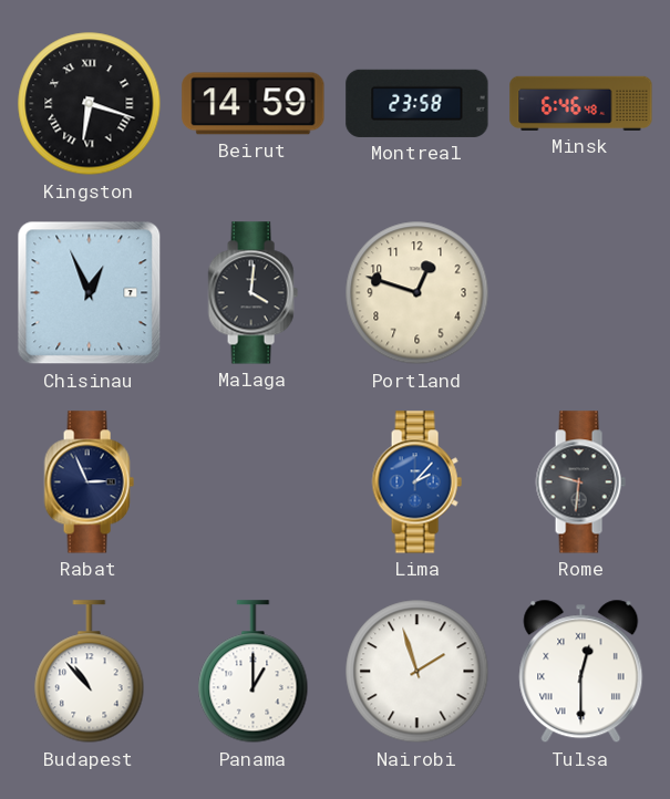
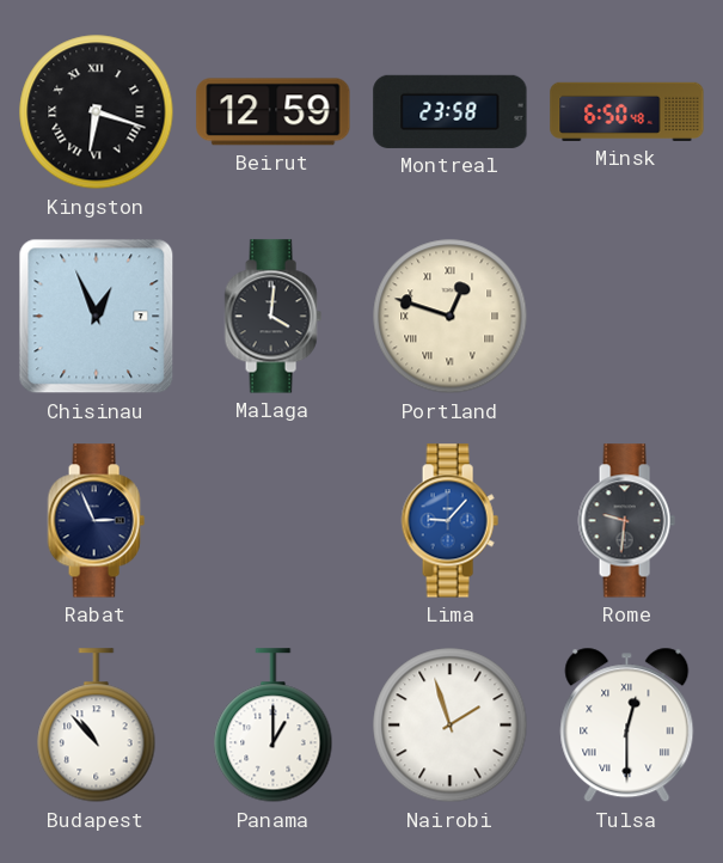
Beirut: 14:59 -> 12:59
Minsk: 6:46 -> 6:50
Portland numerals: Arabic -> Roman
Lima: 2:07 -> 9:07
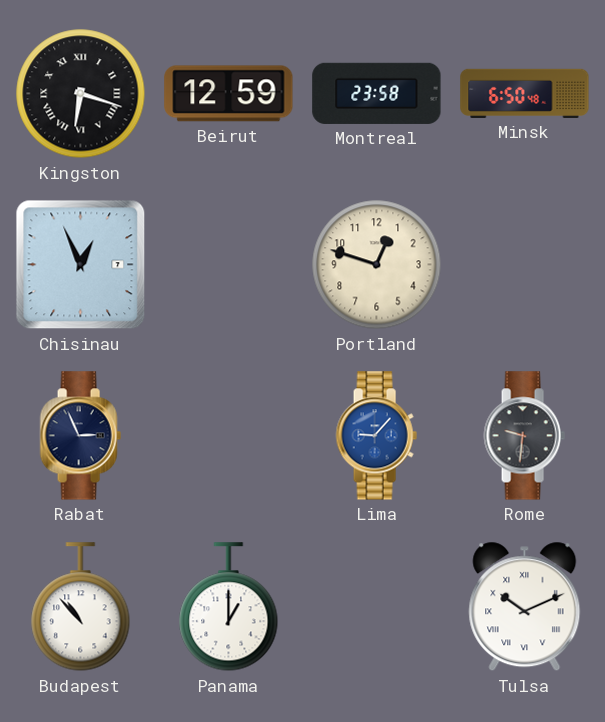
Malaga: 4:01 -> none
Portland numerals: Roman -> Arabic
Nairobi: 1:57 -> none
Tulsa: 12:30 -> 10:11
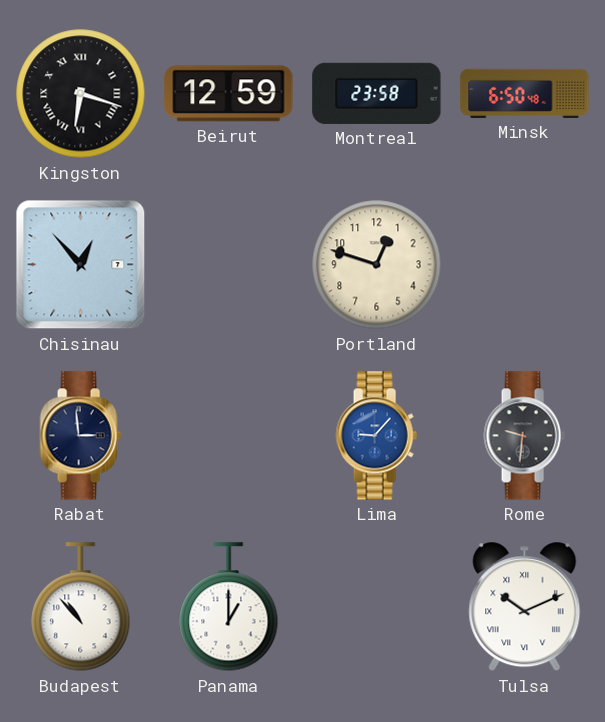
Chisinau: 12:56 -> 12:53
Rabat: 2:56 -> 2:59
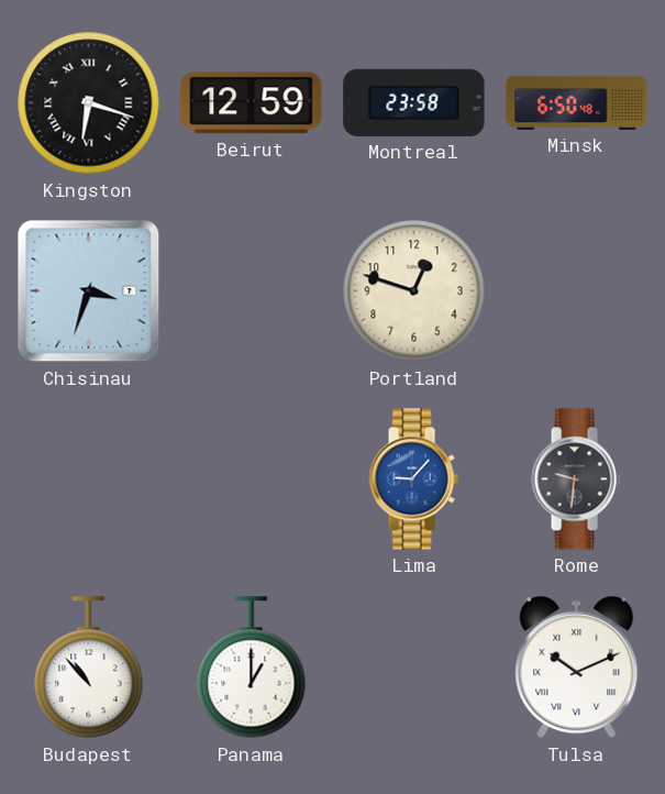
Chisinau: 12:53 -> 3:33
Rabat: 2:59 -> none
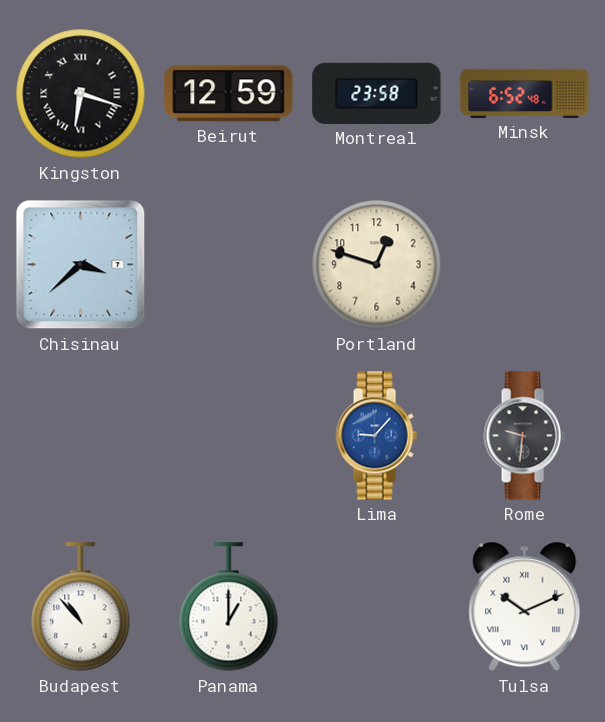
Minsk: 6:50 -> 6:52
Chisinau: 3:33 -> 3:38
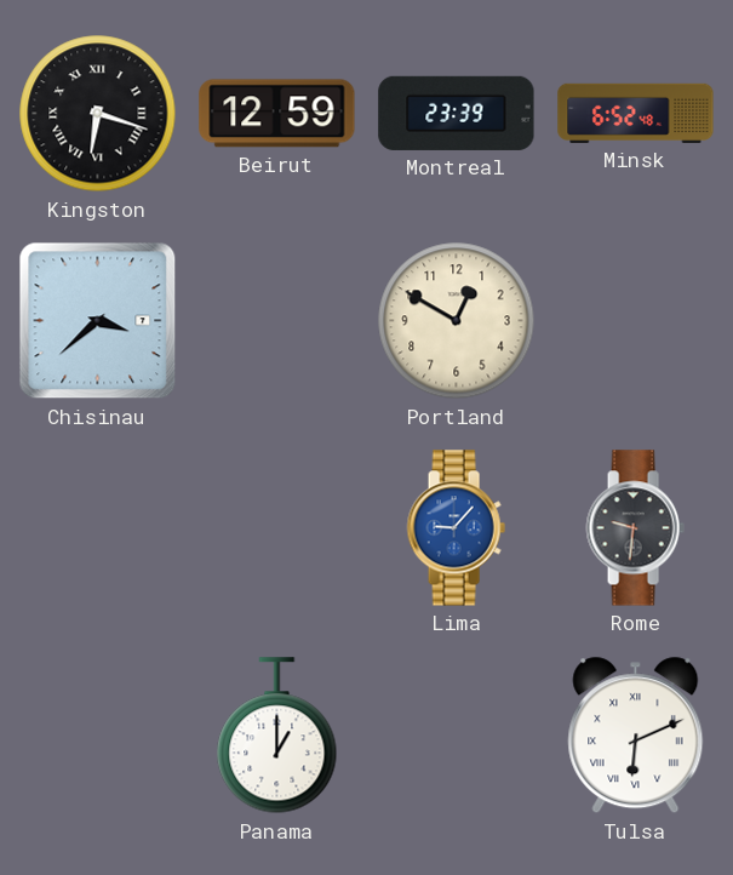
Montreal: 23:58 -> 23:39
Portland: 12:48 -> 12:50
Budapest: 10:53 -> none
Tulsa: 10:11 -> 6:11
